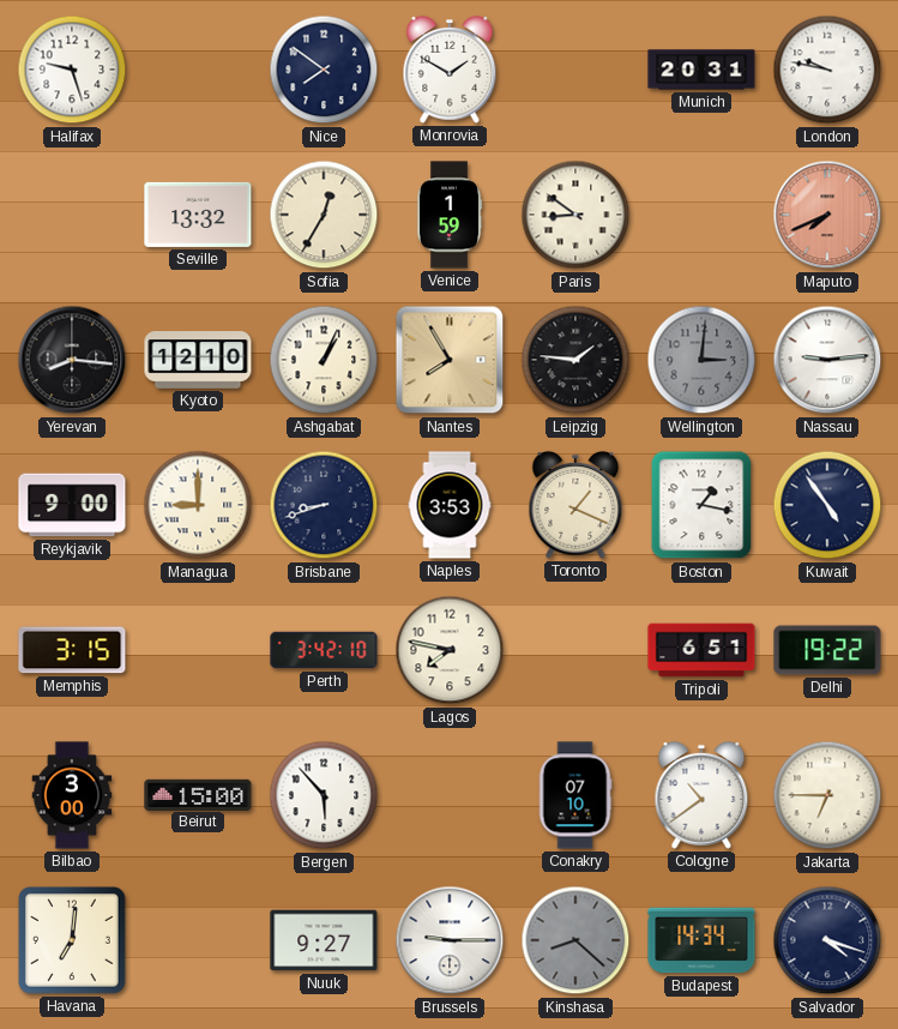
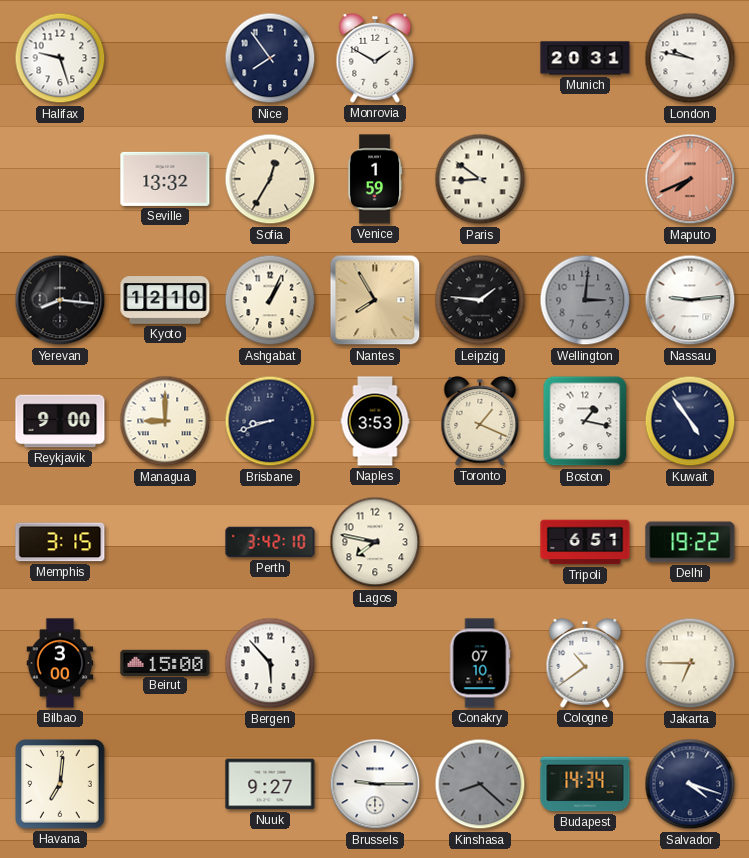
Nice: 7:51 -> 7:54
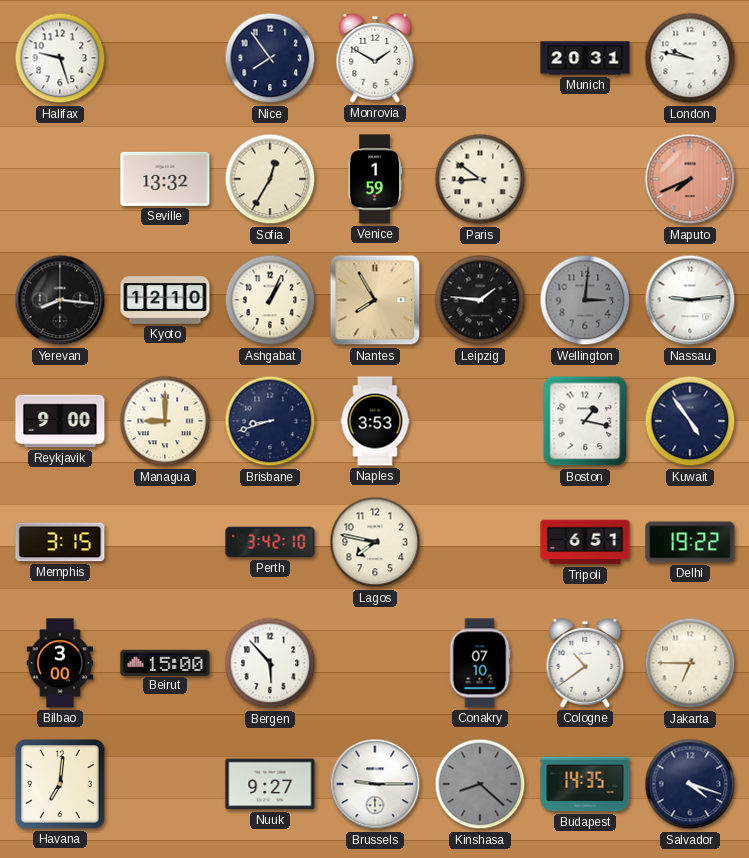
Toronto: 1:19 -> none
Budapest: 14:34 -> 14:35
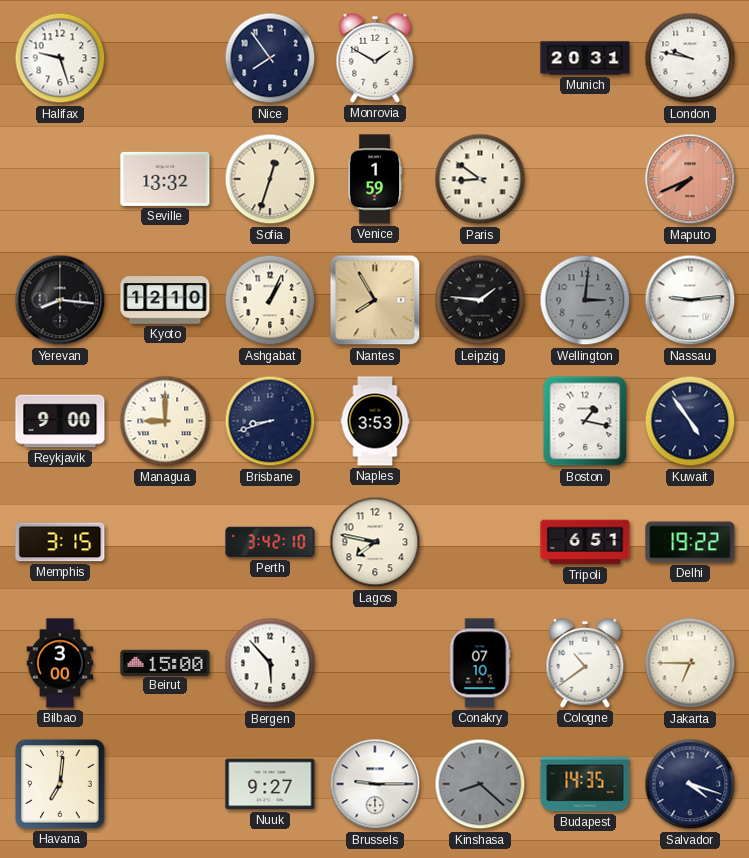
Sofia: 12:35 -> 12:33
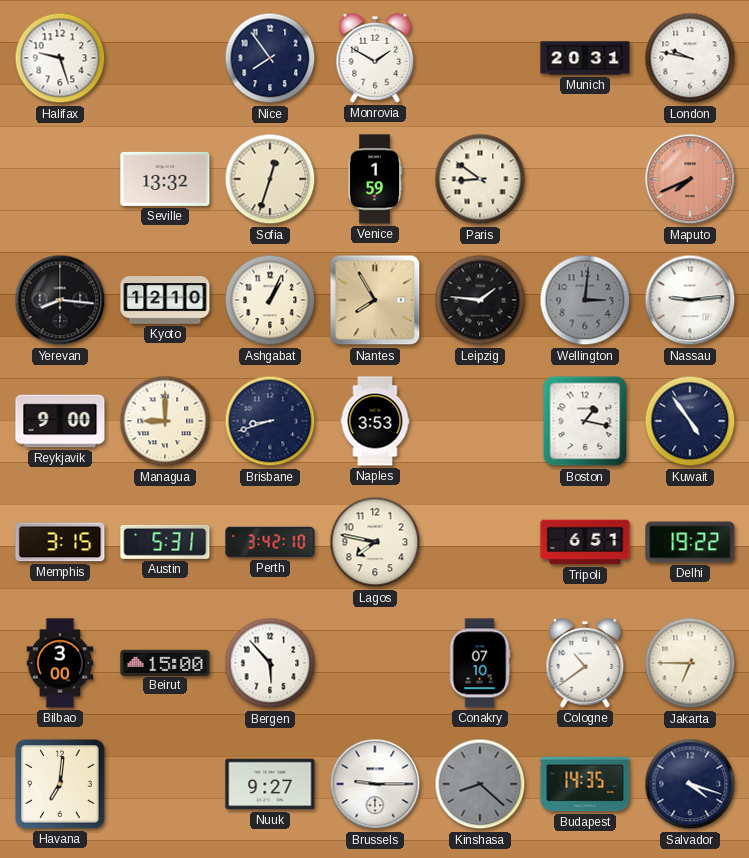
Austin: none -> 5:31
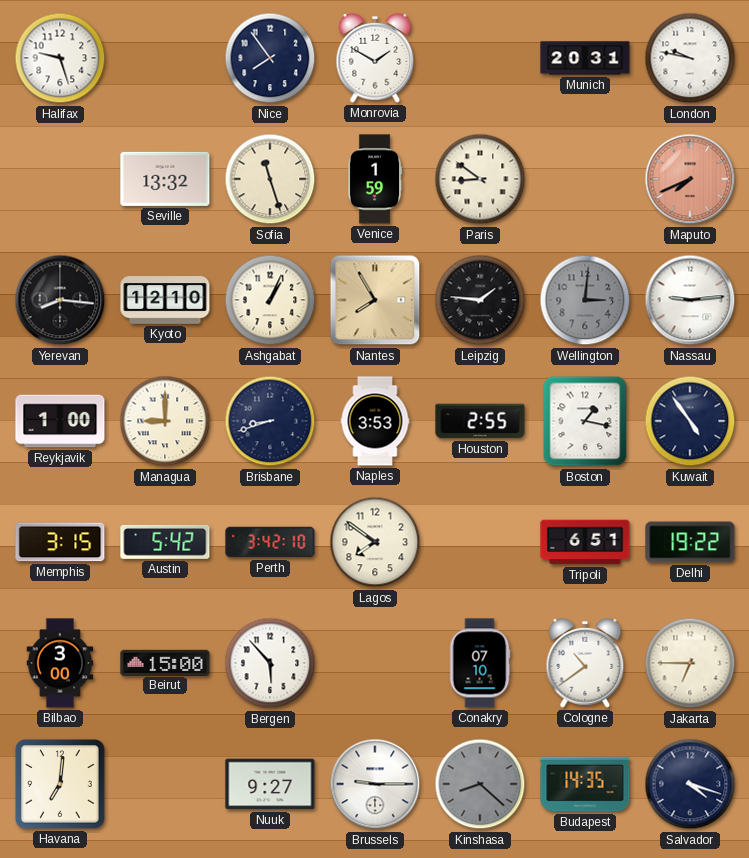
Sofia: 12:33 -> 11:27
Reykjavik: 9:00 -> 1:00
Houston: none -> 2:55
Austin: 5:31 -> 5:42
Lagos: 7:47 -> 7:51
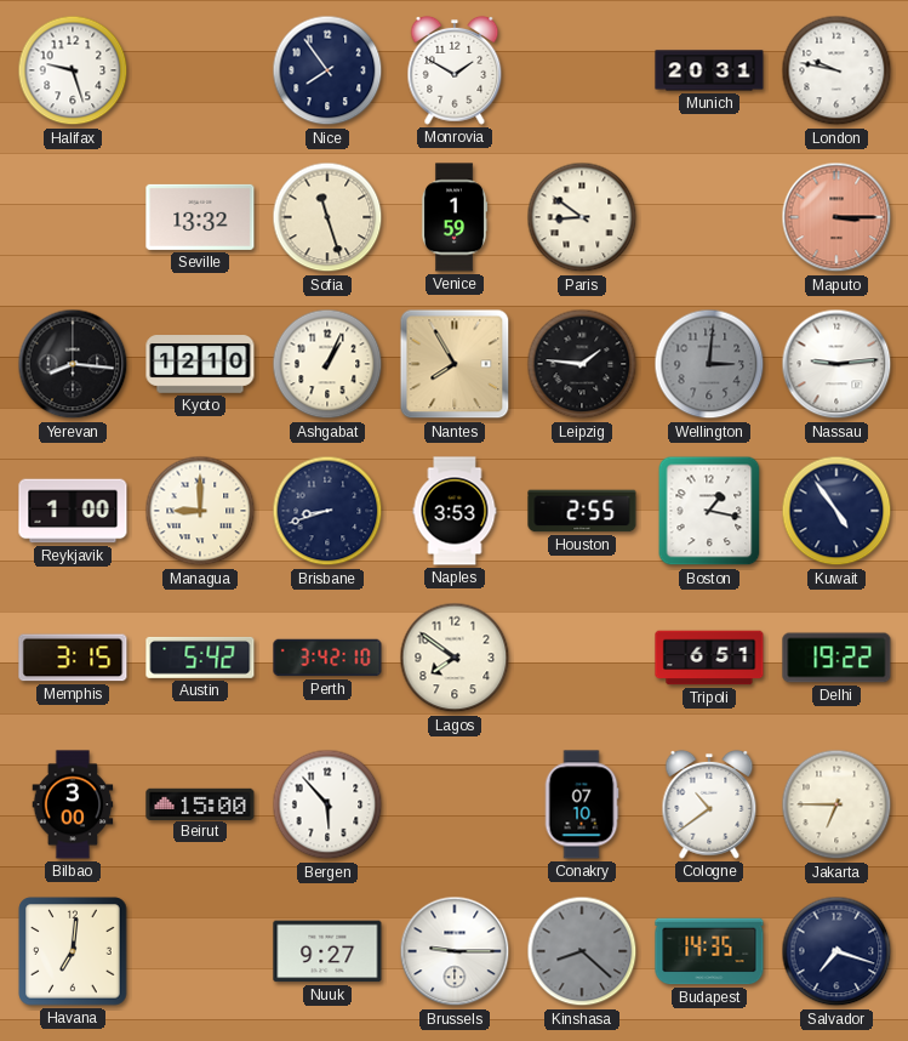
Maputo: 7:41 -> 3:15
Salvador: 4:18 -> 7:18
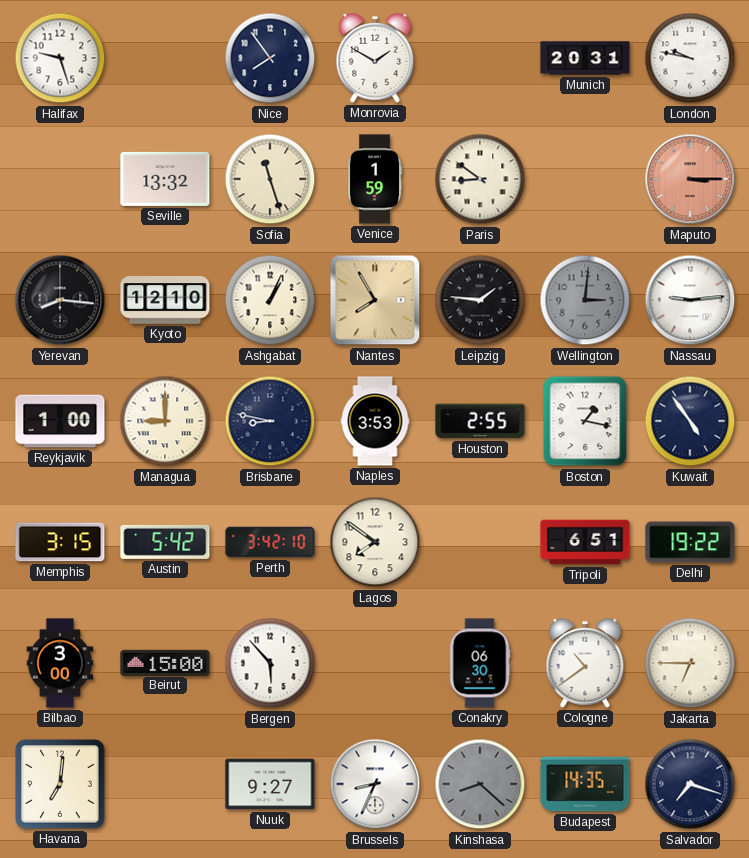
Brisbane: 8:42 -> 8:47
Conakry: 07:10 -> 06:30
Brussels: 9:15 -> 8:34
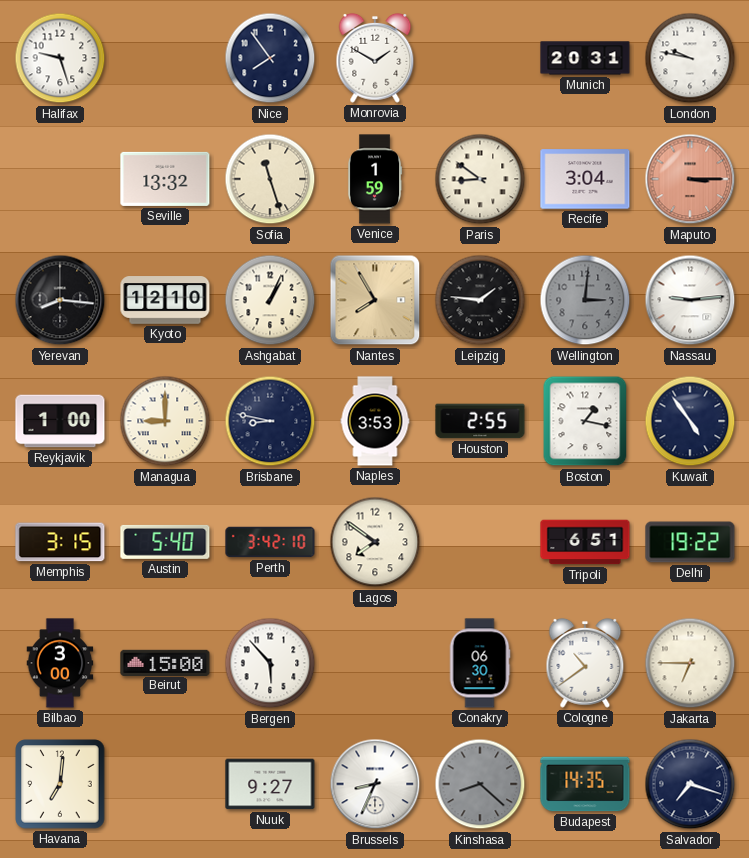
Recife: none -> 3:04
Austin: 5:42 -> 5:40
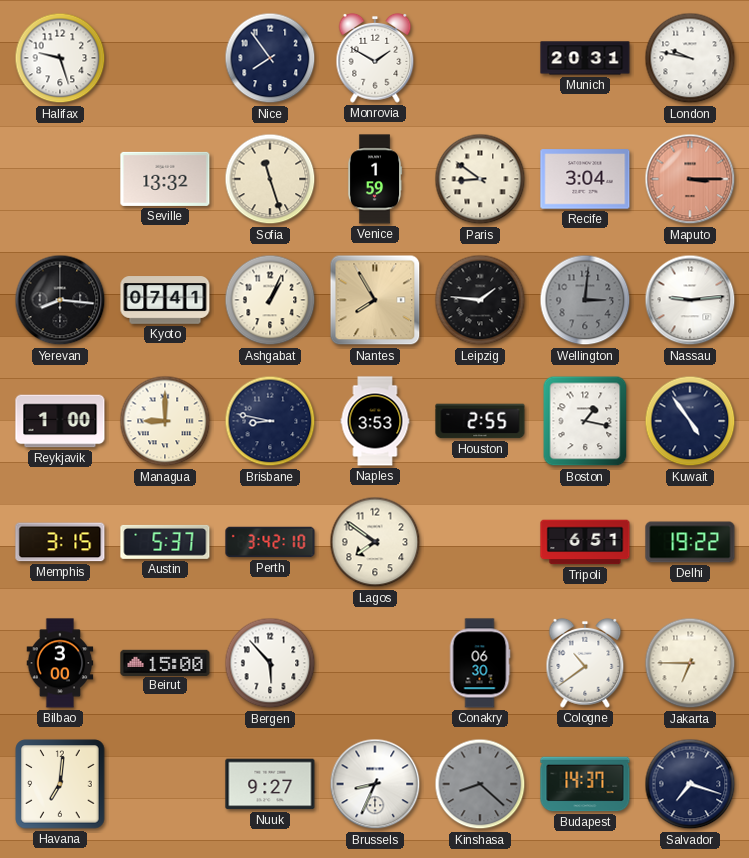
Kyoto: 12:10 -> 07:41
Austin: 5:40 -> 5:37
Budapest: 14:35 -> 14:37
